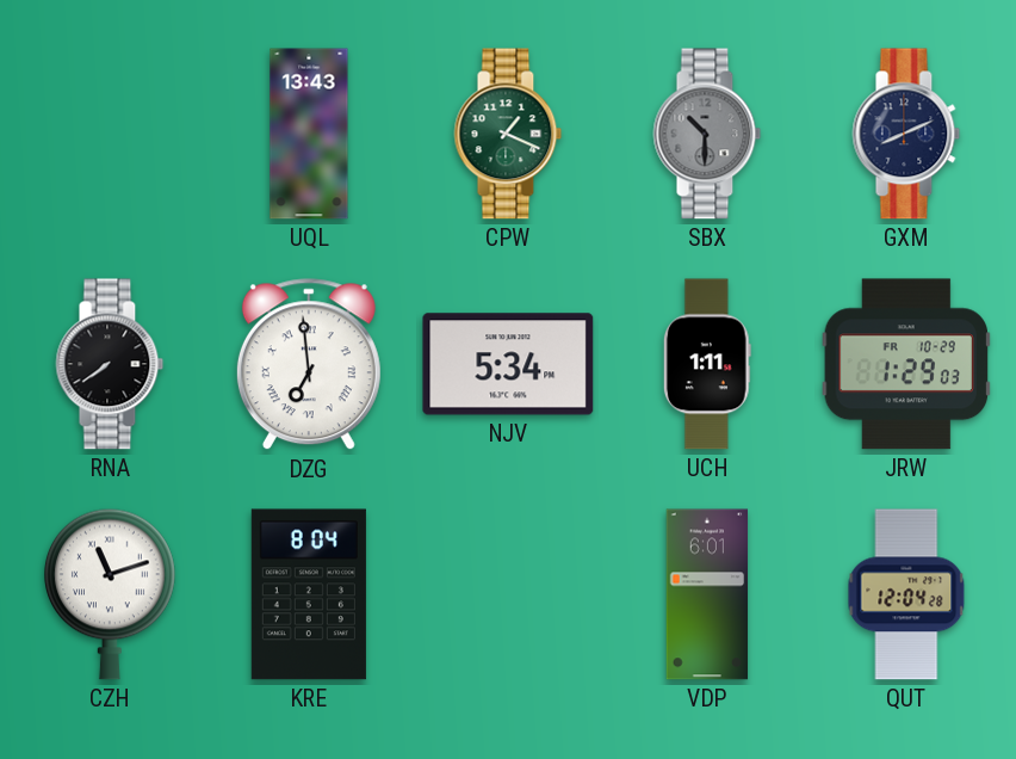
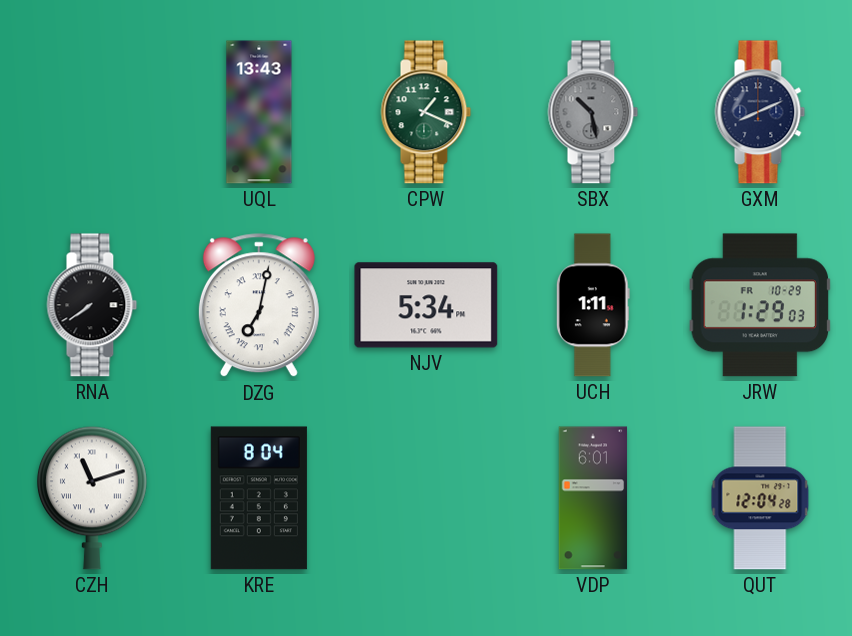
SBX: 10:30 -> 10:28
DZG: 6:59 -> 7:02
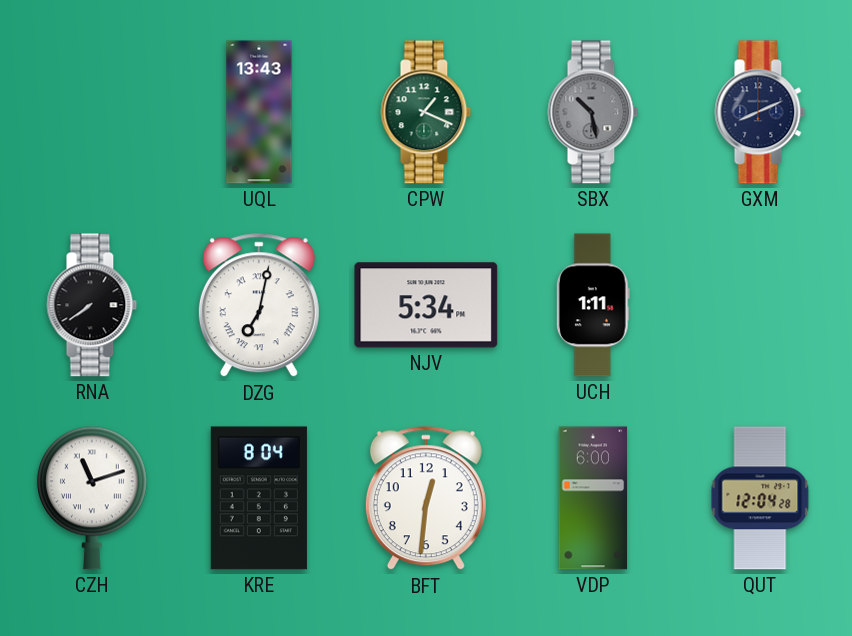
JRW: 1:29 -> none
BFT: none -> 12:31
VDP: 6:01 -> 6:00
